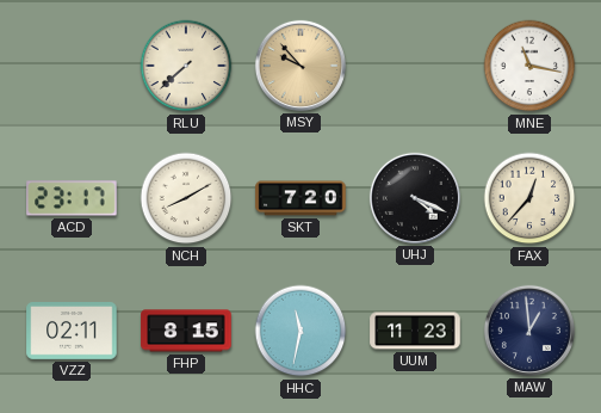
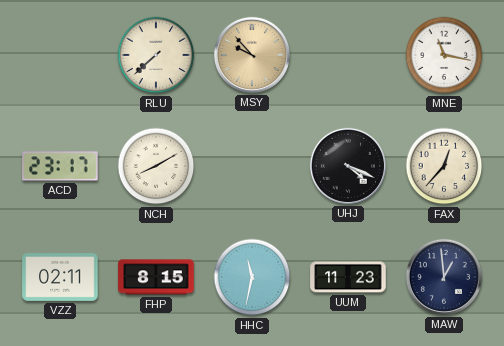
SKT: 7:20 -> none
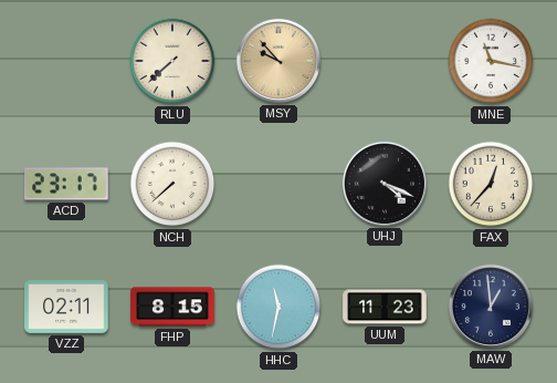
NCH: 8:10 -> 7:38
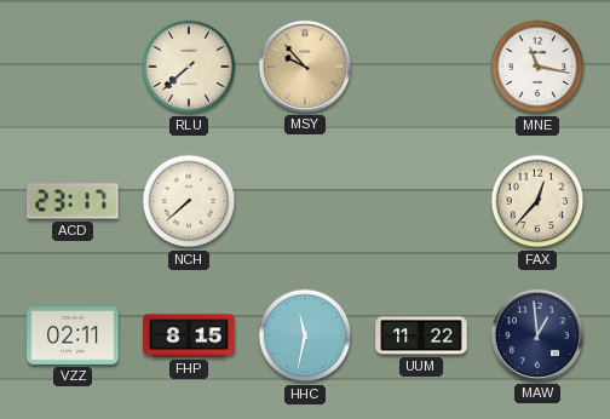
UHJ: 4:19 -> none
UUM: 11:23 -> 11:22
